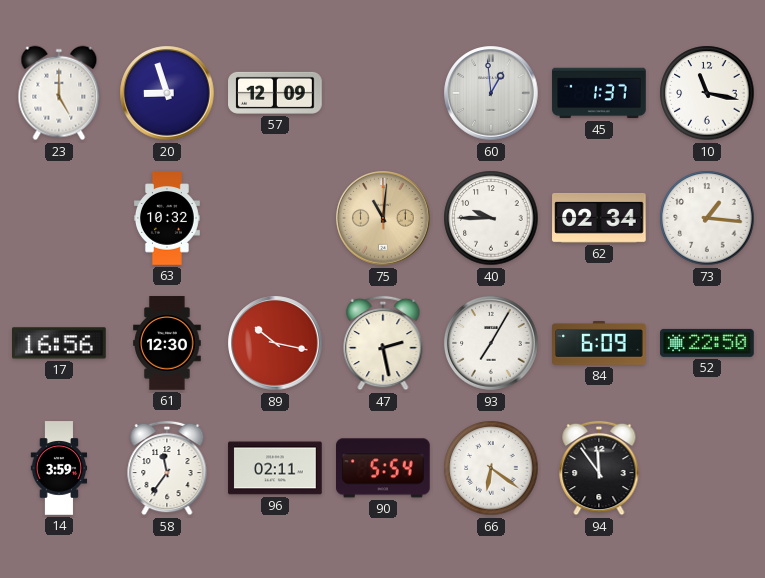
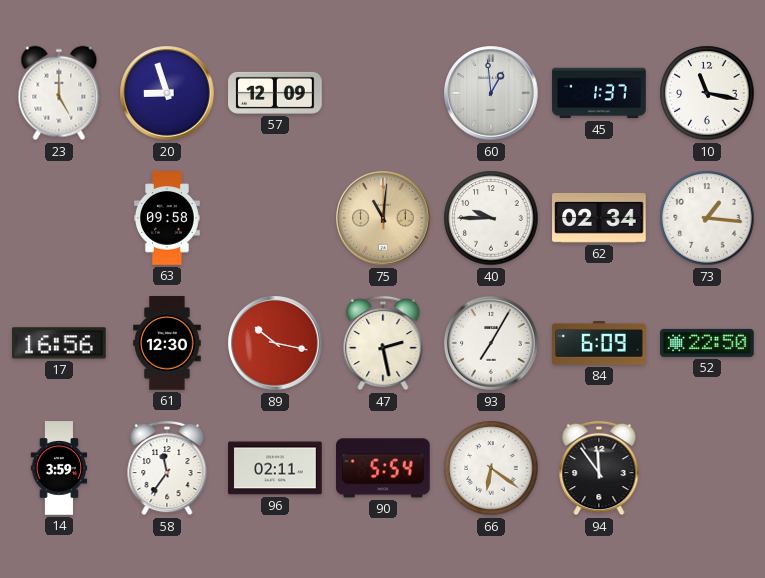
63: 10:32 -> 09:58
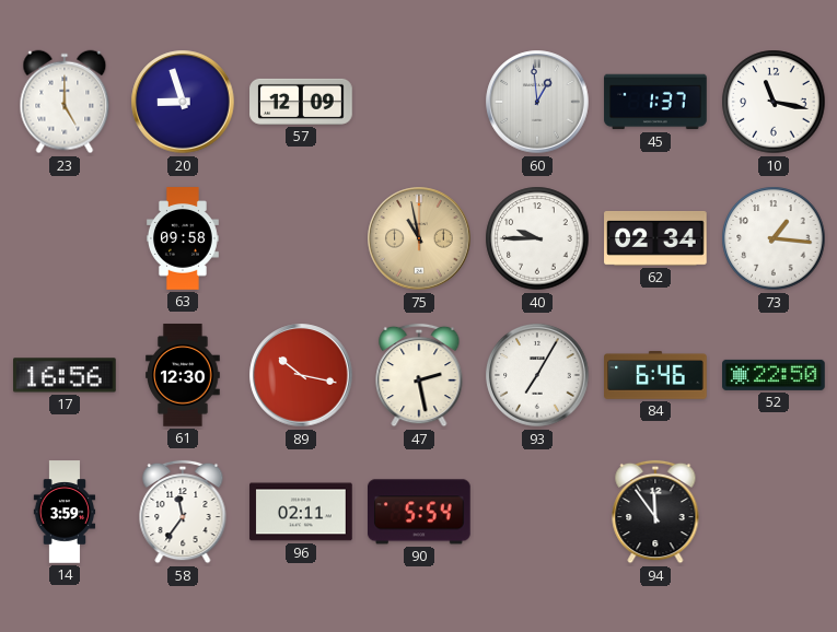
75: 11:01 -> 10:58
84: 6:09 -> 6:46
66: 6:21 -> none
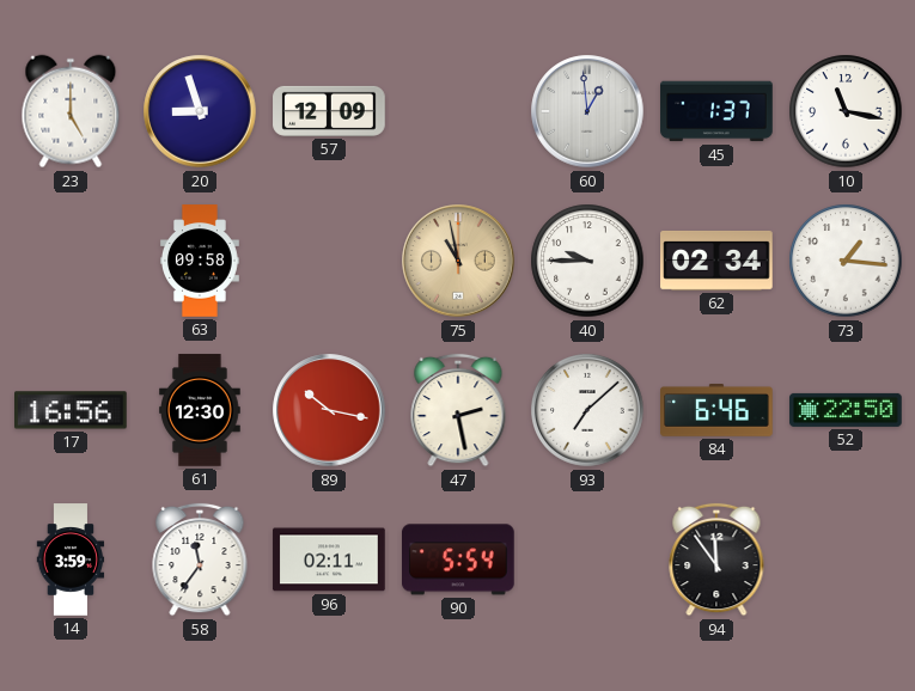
93: 7:05 -> 7:08
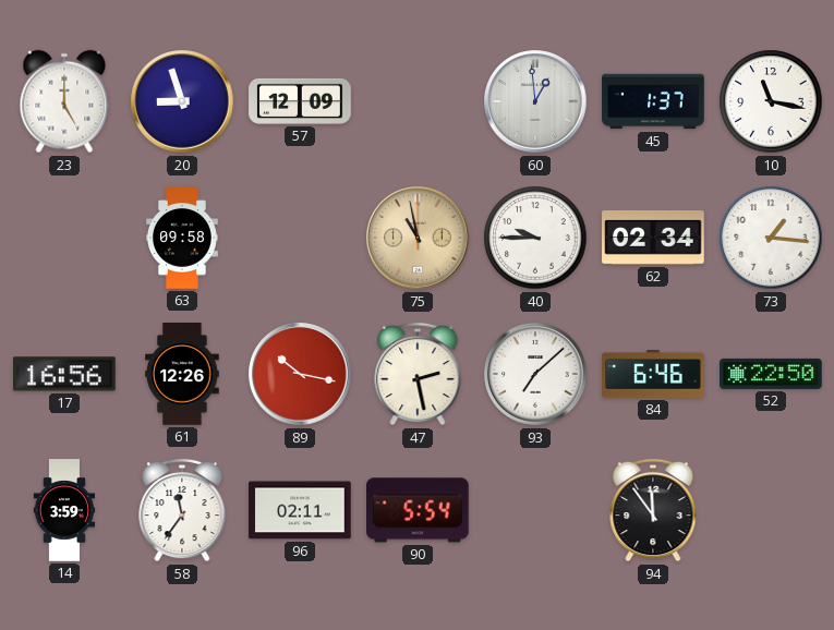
61: 12:30 -> 12:26
